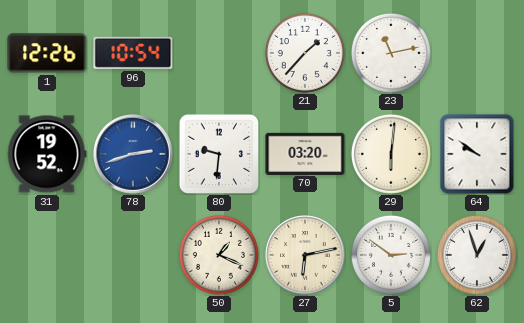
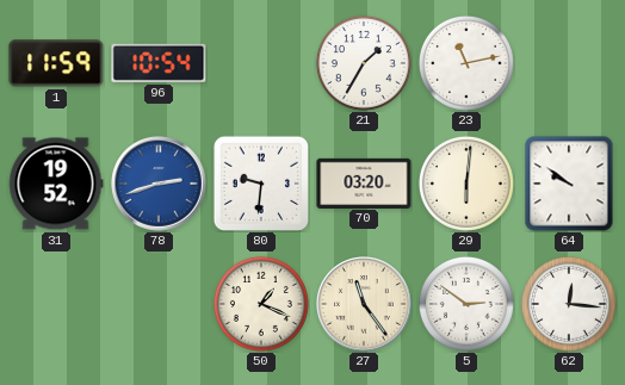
1: 12:26 -> 11:59
21: 1:37 -> 1:35
27: 6:13 -> 11:24
62: 12:57 -> 12:16
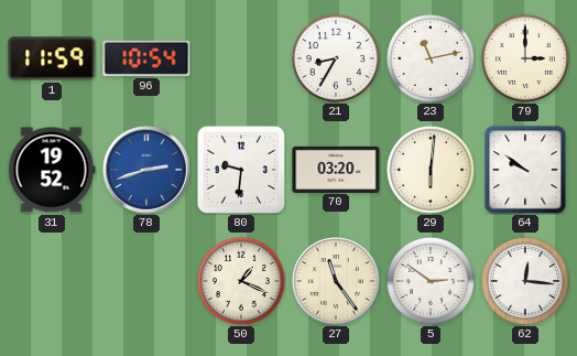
21: 1:35 -> 8:35
79: none -> 3:00
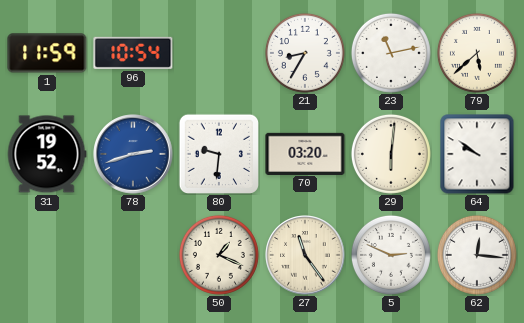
79: 3:00 -> 5:38
5: 2:51 -> 2:49
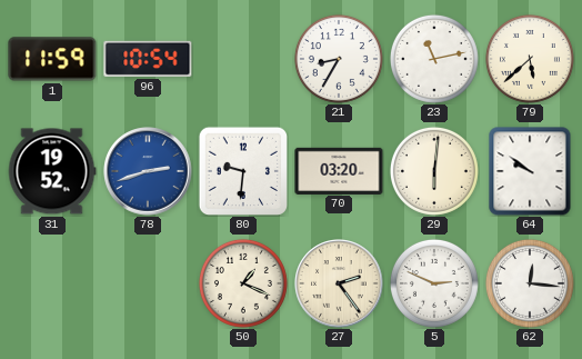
27: 11:24 -> 2:24
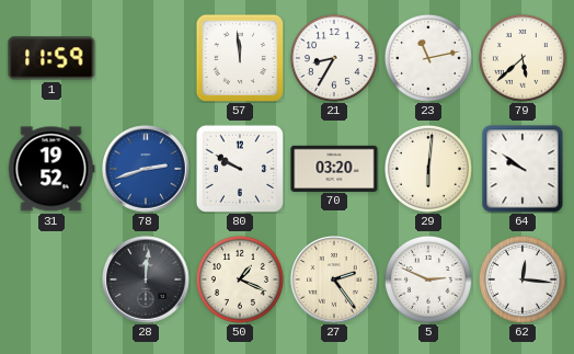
96: 10:54 -> none
57: none -> 11:59
80: 9:31 -> 9:50
28: none -> 12:01
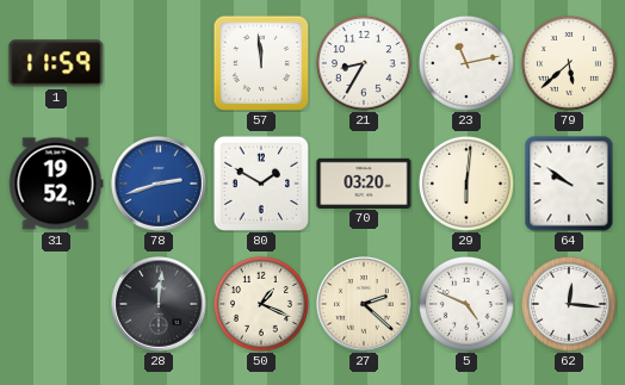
80: 9:50 -> 1:50
27: 2:24 -> 2:22
5: 2:49 -> 4:49
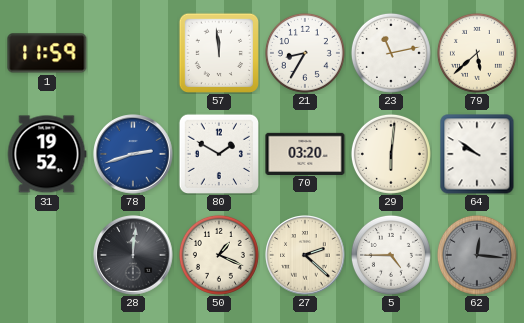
5: 4:49 -> 4:45
62 dial: white -> grey
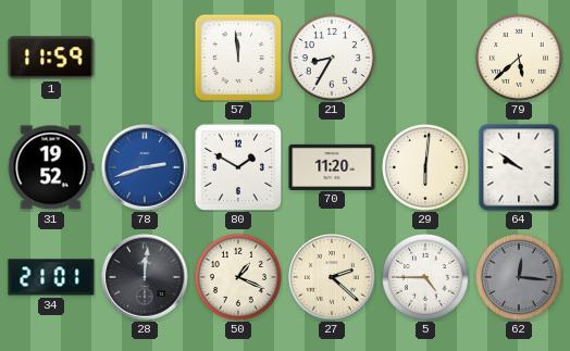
23: 11:13 -> none
70: 03:20 -> 11:20
34: none -> 21:01
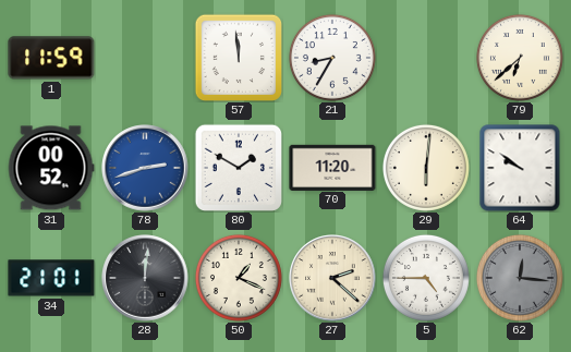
79: 5:38 -> 6:38
31: 19:52 -> 00:52
